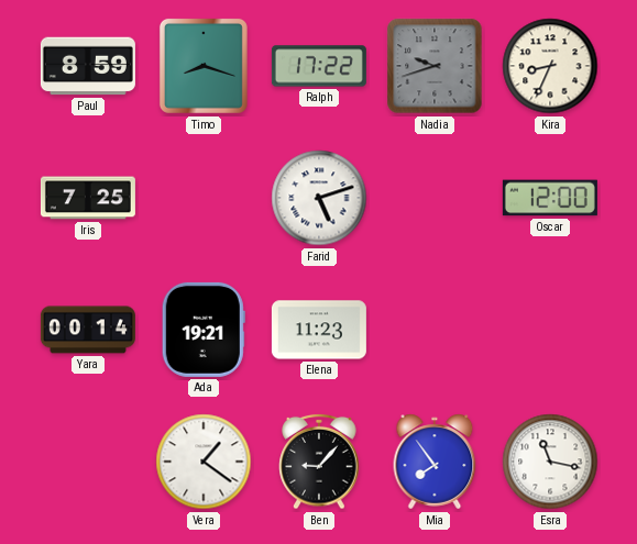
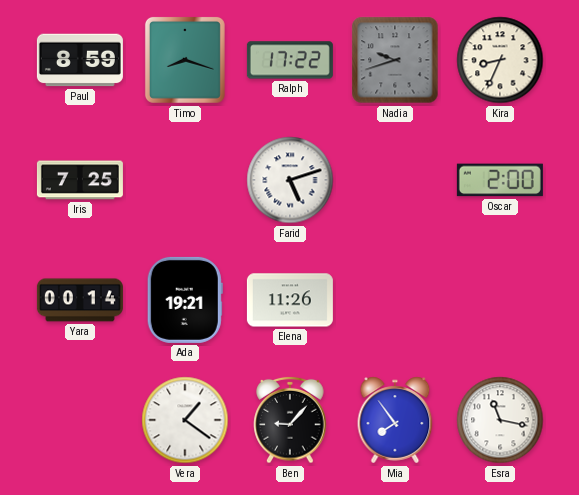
Oscar: 12:00 -> 2:00
Elena: 11:23 -> 11:26
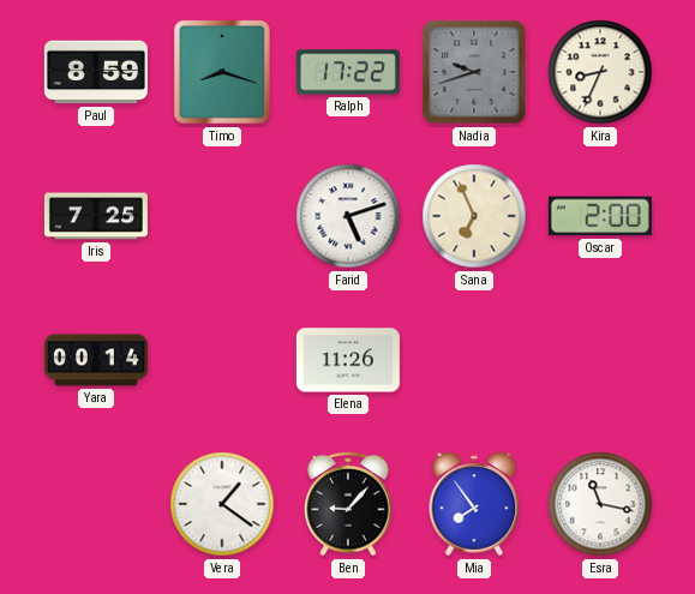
Sana: none -> 6:56
Ada: 19:21 -> none
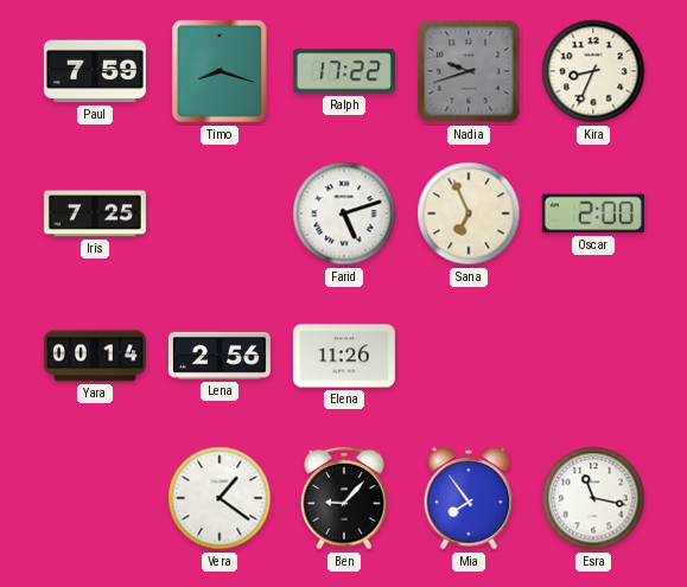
Paul: 8:59 -> 7:59
Lena: none -> 2:56
